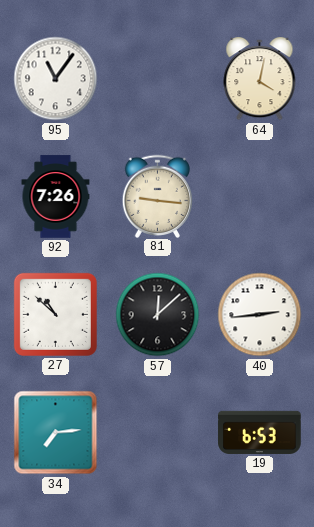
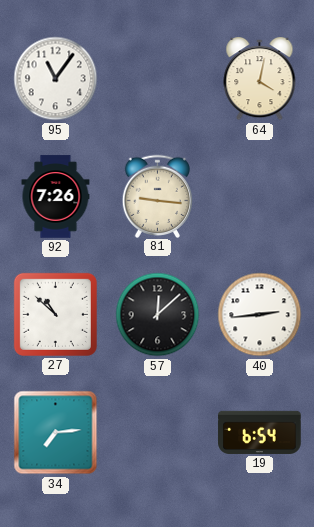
19: 6:53 -> 6:54
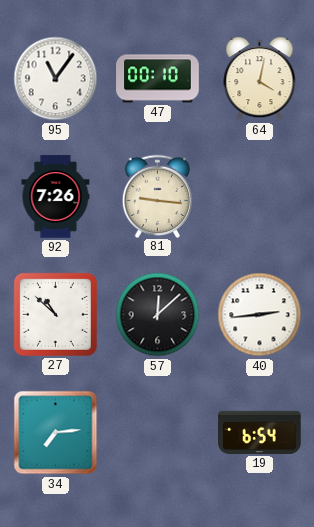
47: none -> 00:10
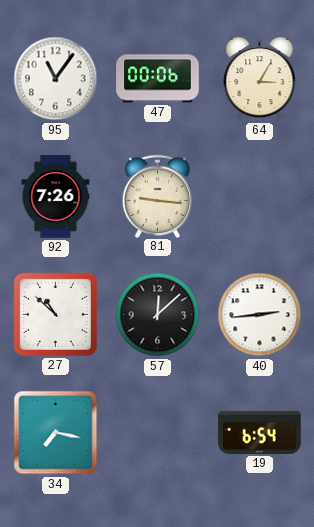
47: 00:10 -> 00:06
64: 4:02 -> 3:05
34: 7:14 -> 7:17
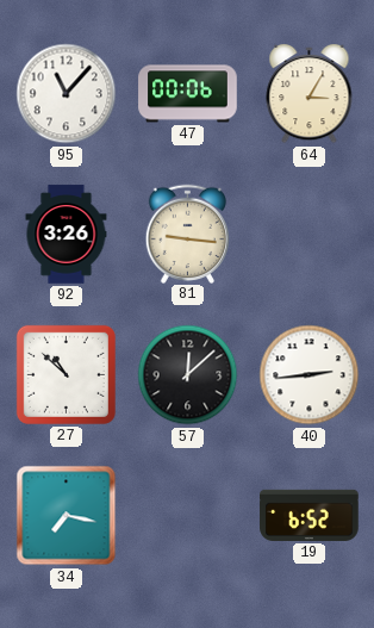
95: 11:06 -> 11:07
92: 7:26 -> 3:26
19: 6:54 -> 6:52
